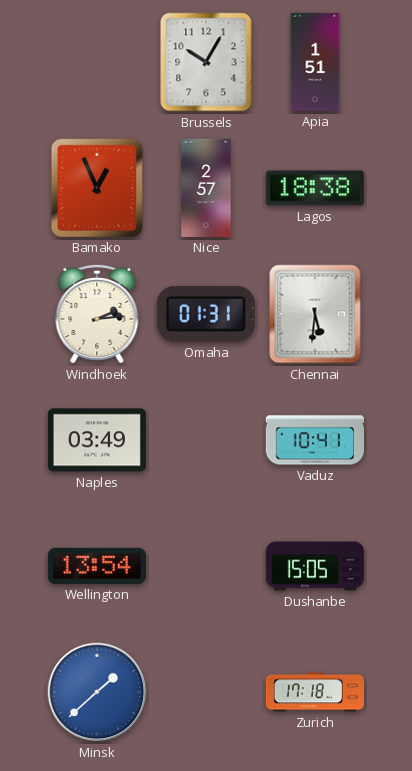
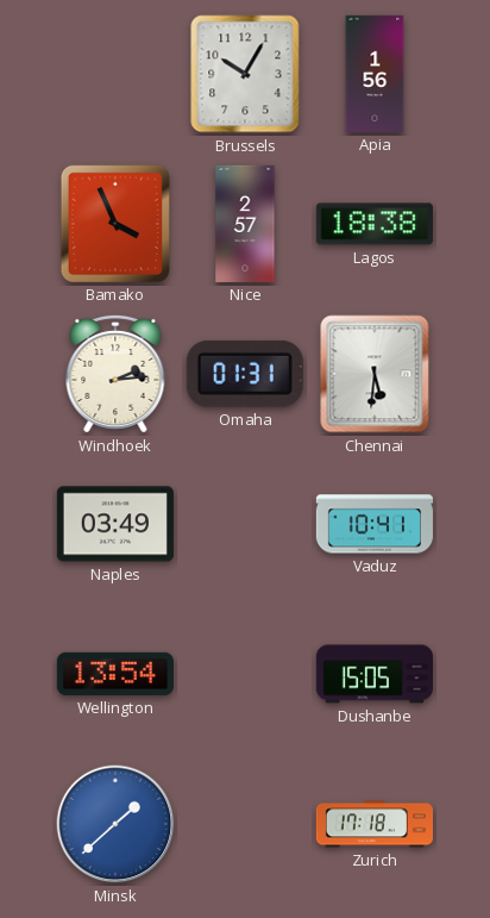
Apia: 1:51 -> 1:56
Bamako: 12:56 -> 3:56
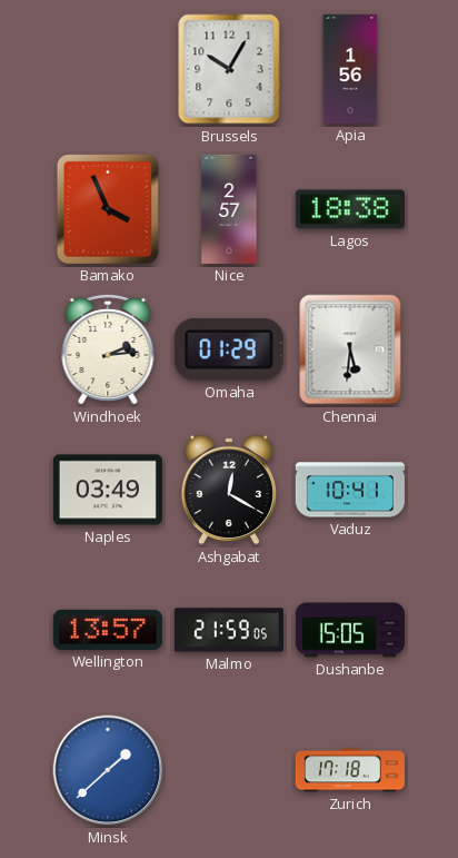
Omaha: 01:31 -> 01:29
Ashgabat: none -> 12:20
Wellington: 13:54 -> 13:57
Malmo: none -> 21:59
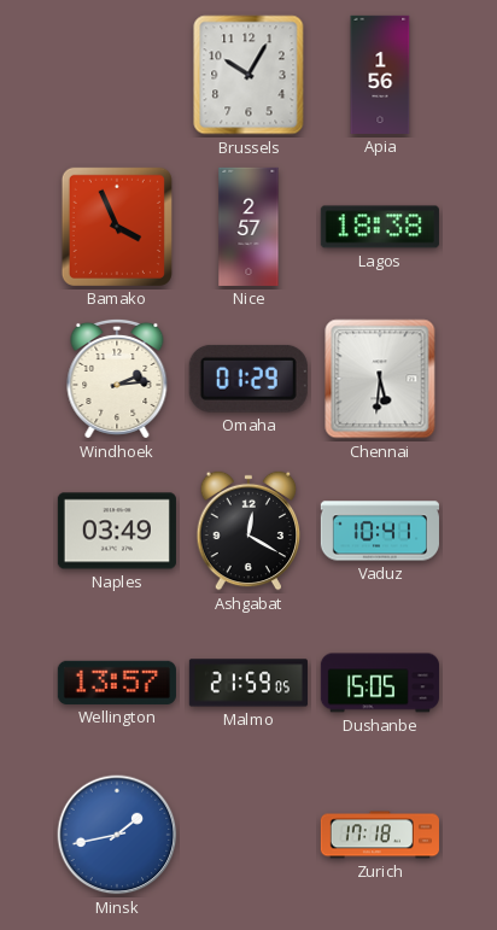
Minsk: 1:38 -> 1:43
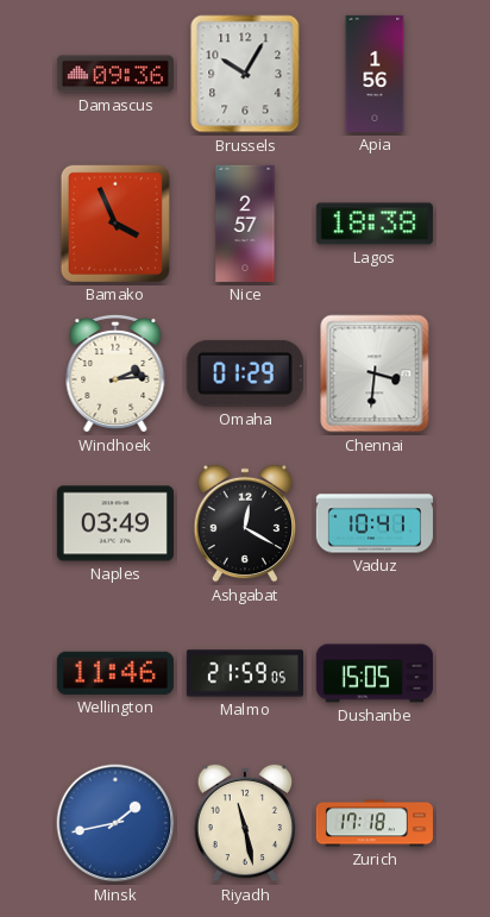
Damascus: none -> 09:36
Chennai: 5:31 -> 3:31
Wellington: 13:57 -> 11:46
Riyadh: none -> 11:28
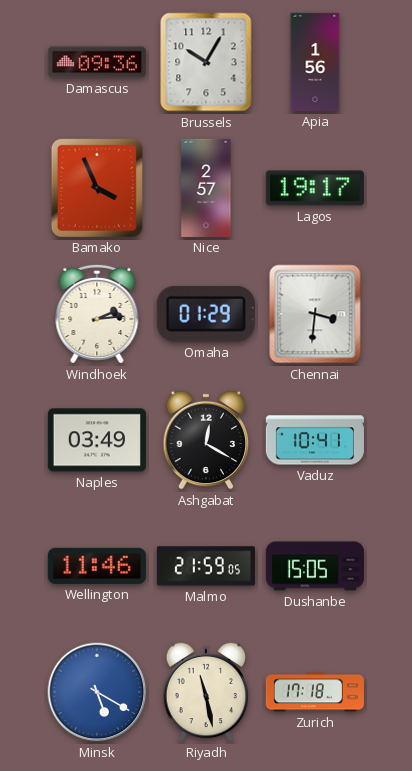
Lagos: 18:38 -> 19:17
Minsk: 1:43 -> 5:20
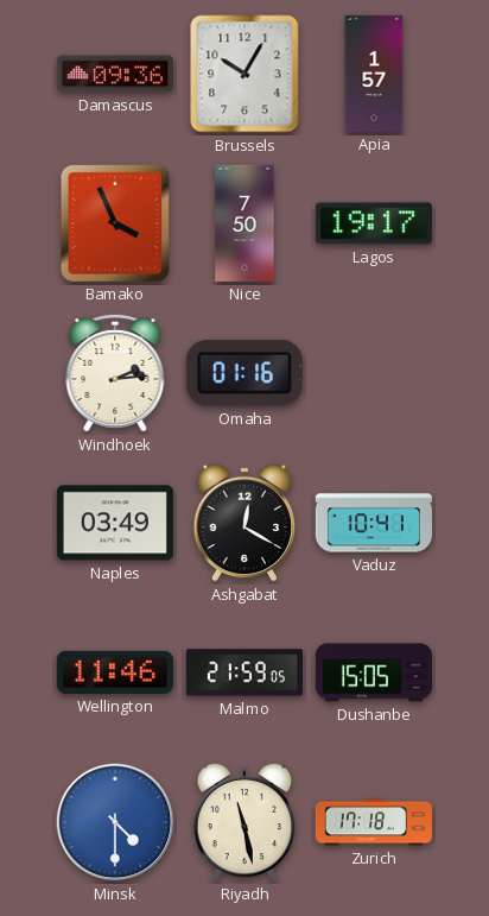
Apia: 1:56 -> 1:57
Nice: 2:57 -> 7:50
Omaha: 01:29 -> 01:16
Chennai: 3:31 -> none
Minsk: 5:20 -> 4:30
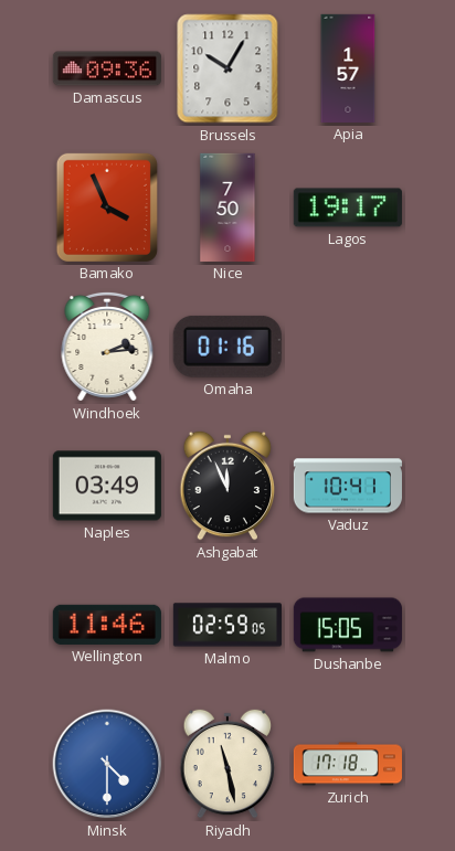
Ashgabat: 12:20 -> 11:56
Malmo: 21:59 -> 02:59
